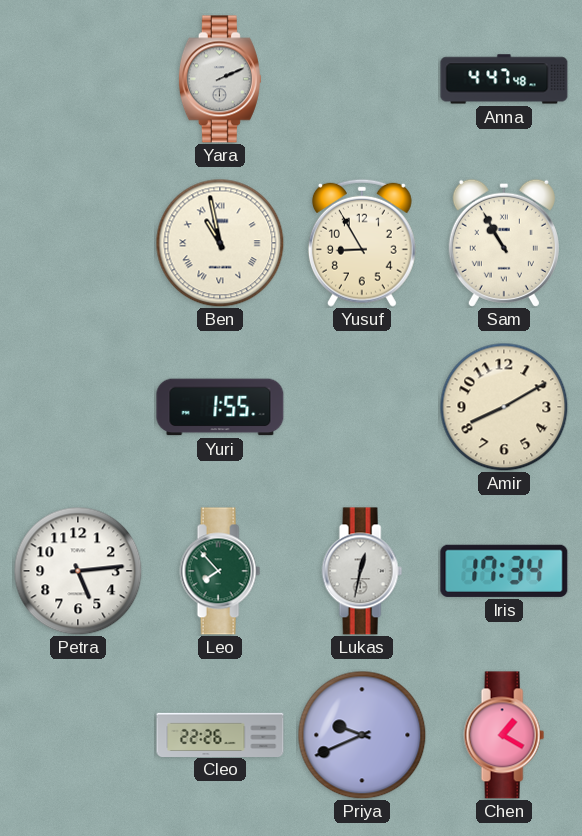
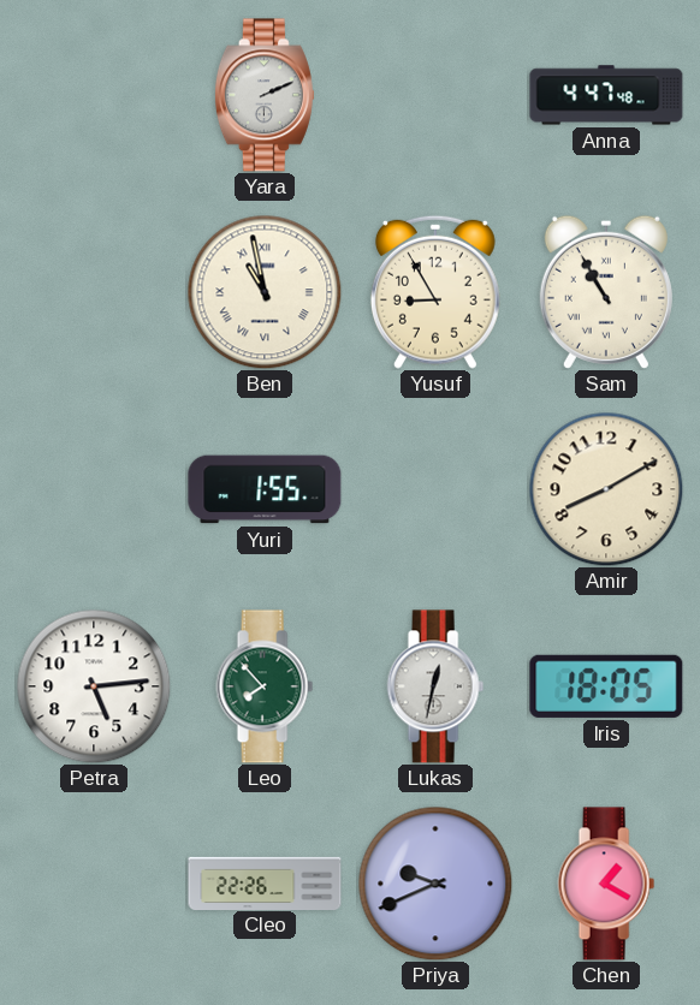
Iris: 17:34 -> 18:05
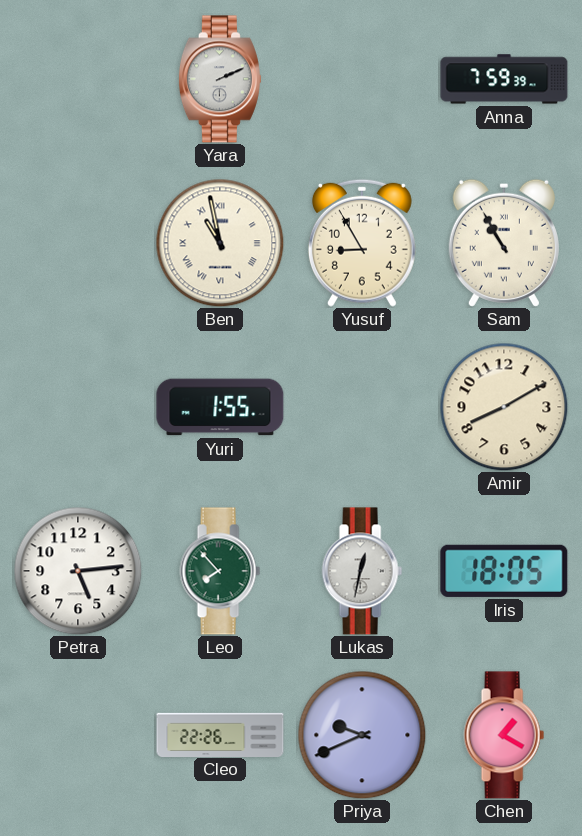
Anna: 4:47 -> 7:59
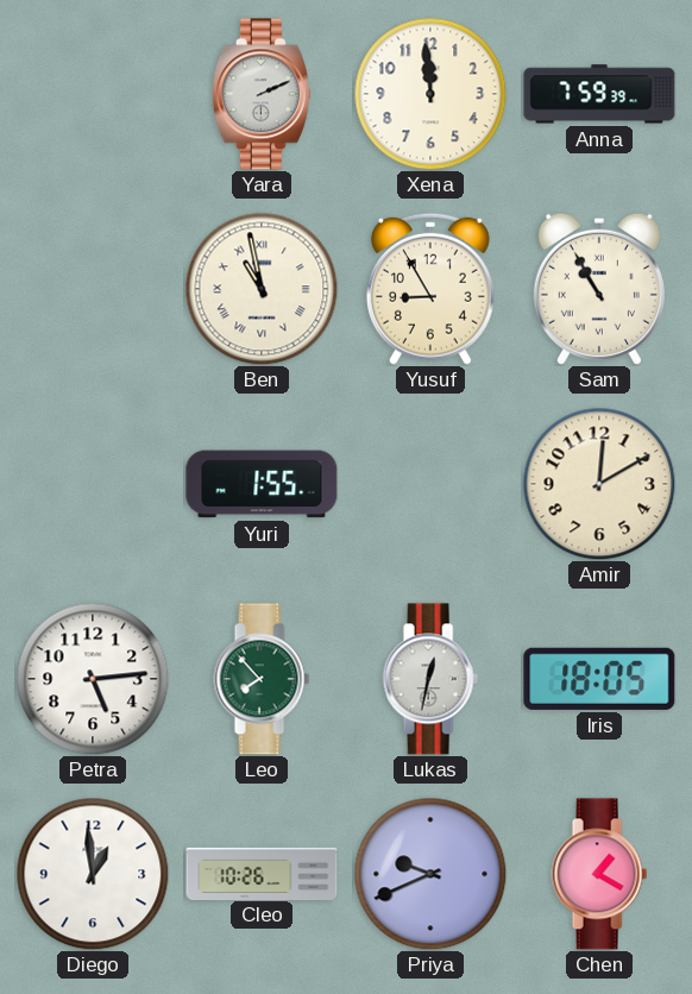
Xena: none -> 11:59
Amir: 8:10 -> 12:10
Diego: none -> 12:59
Cleo: 22:26 -> 10:26
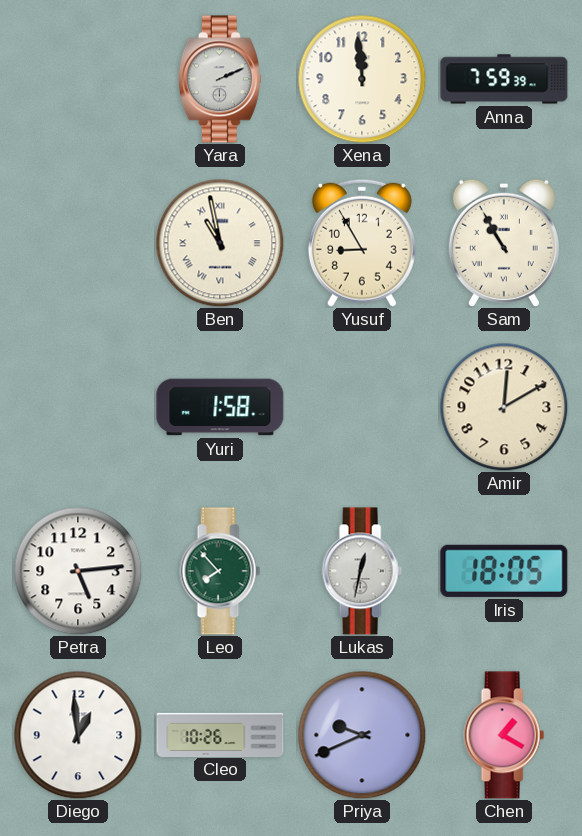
Yuri: 1:55 -> 1:58
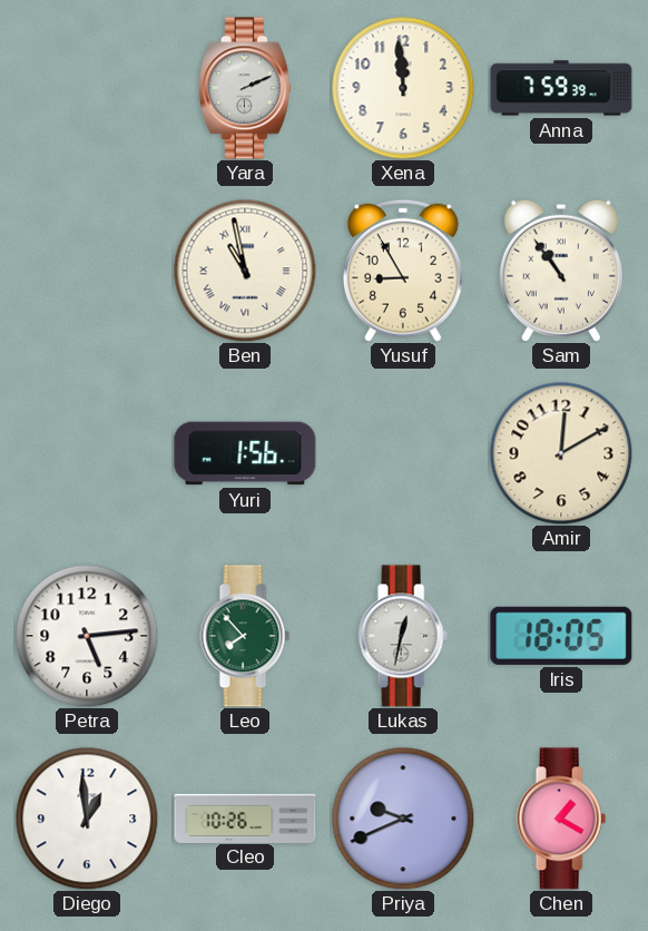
Sam: 10:55 -> 10:54
Yuri: 1:58 -> 1:56
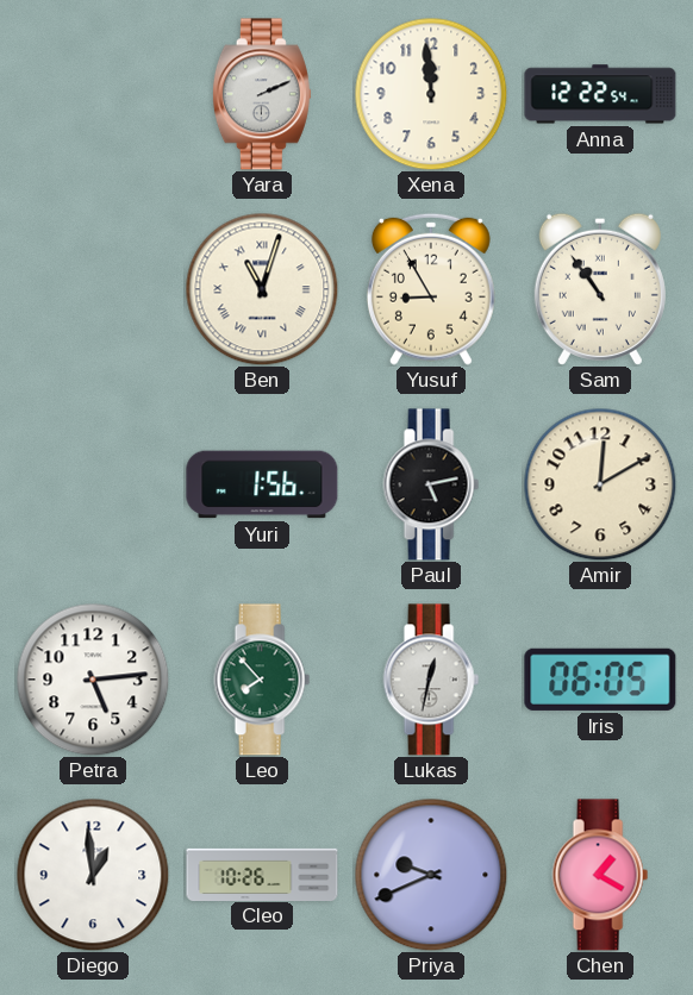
Anna: 7:59 -> 12:22
Ben: 10:58 -> 11:03
Paul: none -> 5:13
Iris: 18:05 -> 06:05
